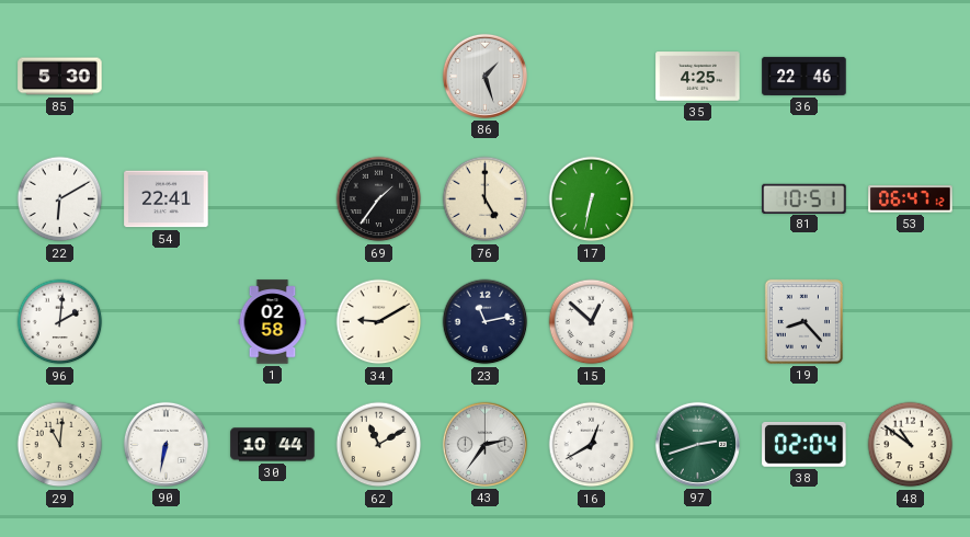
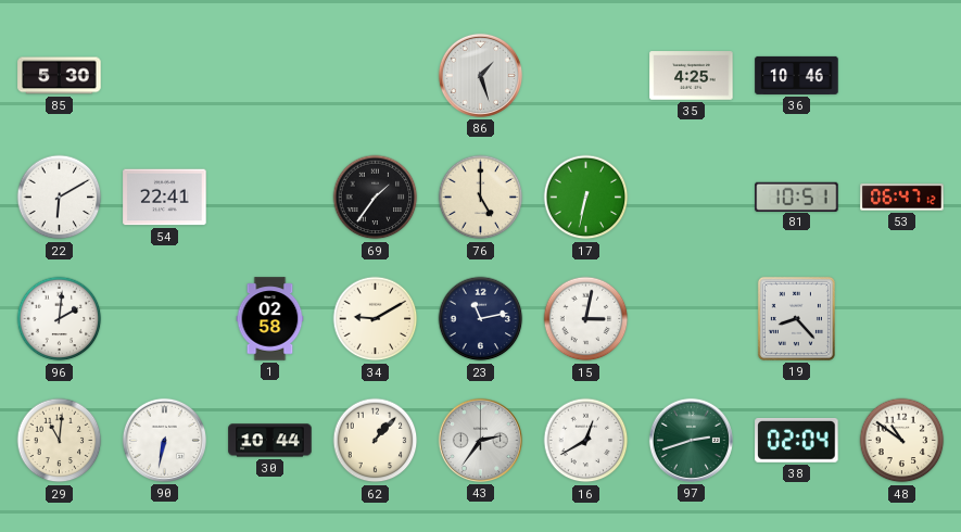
36: 22:46 -> 10:46
15: 12:52 -> 3:02
62: 11:10 -> 1:07
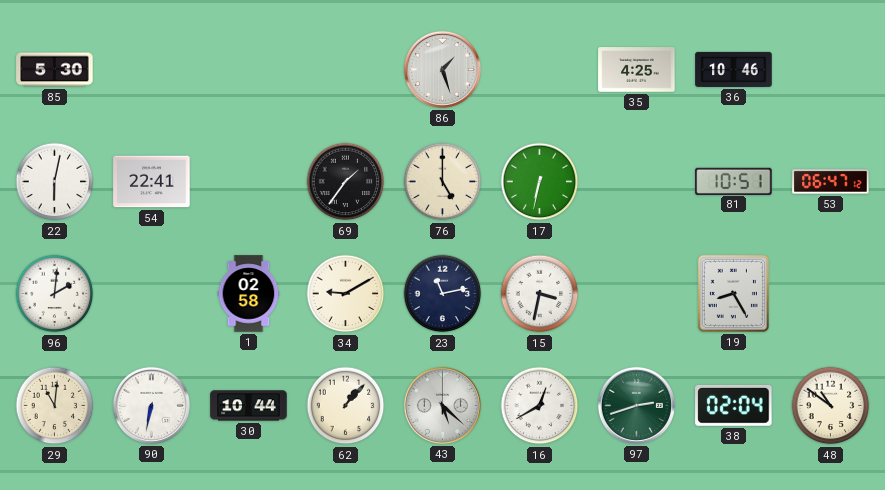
22: 6:10 -> 6:02
15: 3:02 -> 3:32
19: 8:23 -> 8:25
43: 2:36 -> 5:22
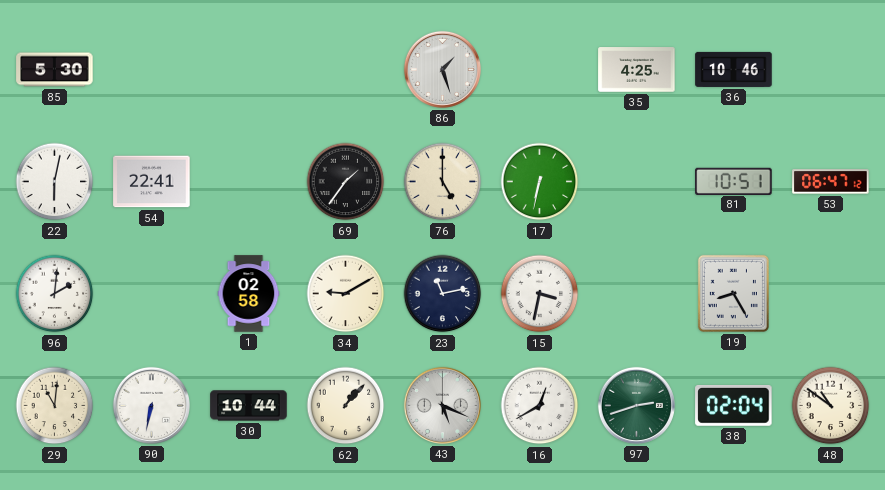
43: 5:22 -> 5:19
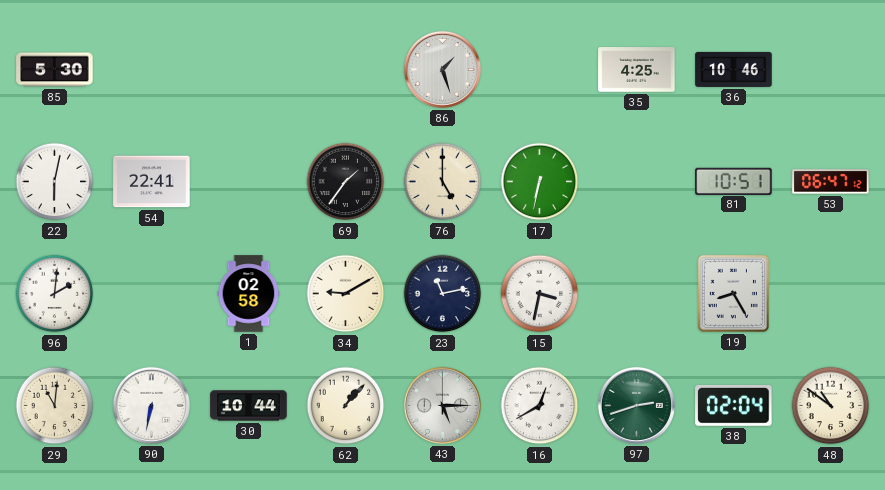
43: 5:19 -> 5:15
